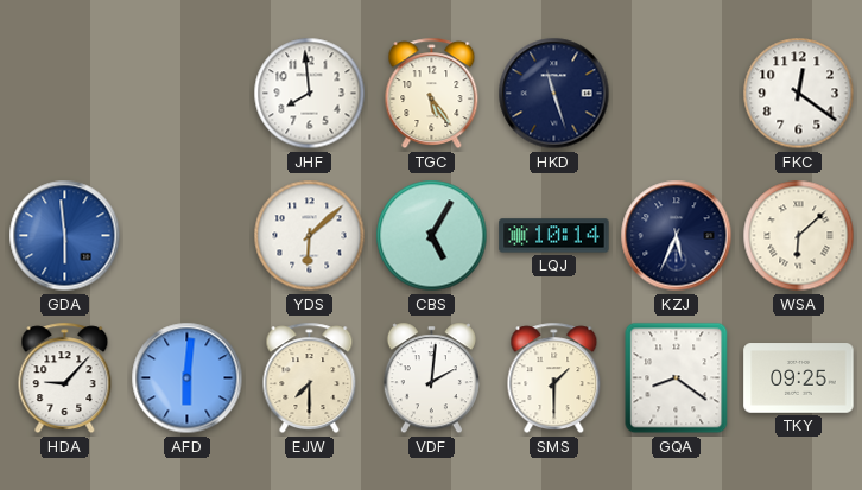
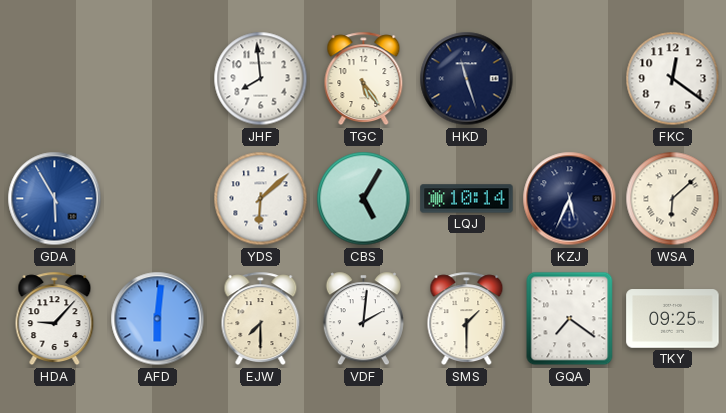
GDA: 5:59 -> 5:55
GQA: 8:21 -> 7:21
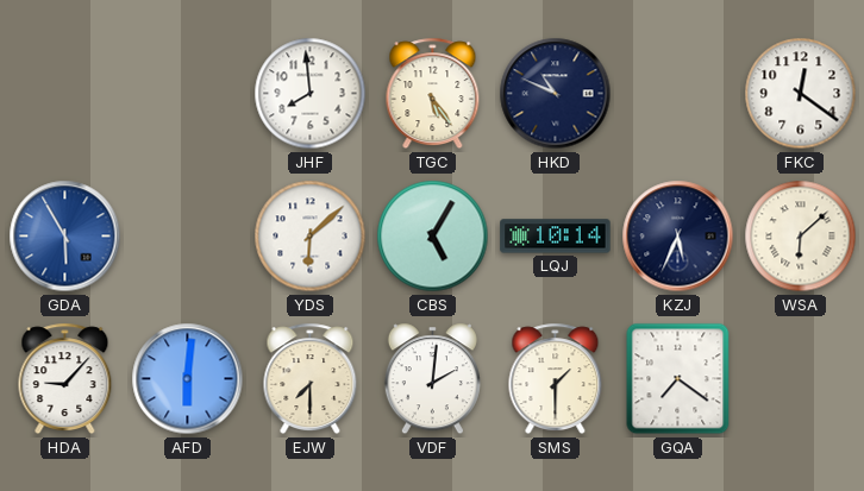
HKD: 11:27 -> 10:49
TKY: 09:25 -> none
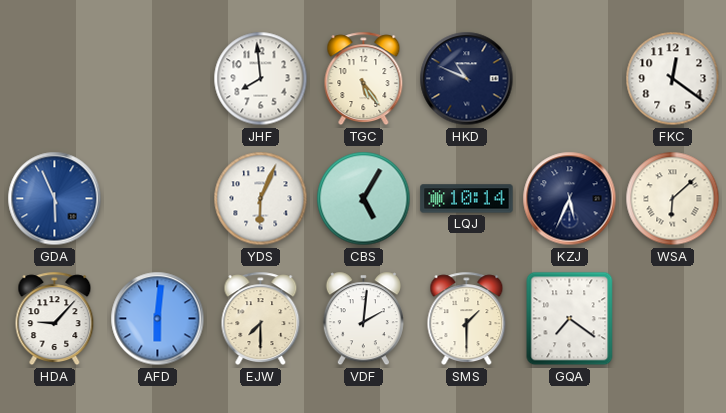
GDA: 5:55 -> 5:56
YDS: 6:08 -> 6:04
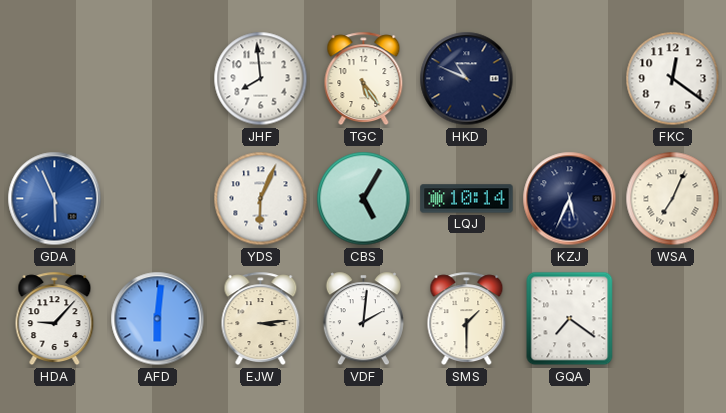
WSA: 6:08 -> 7:04
EJW: 7:30 -> 3:14
